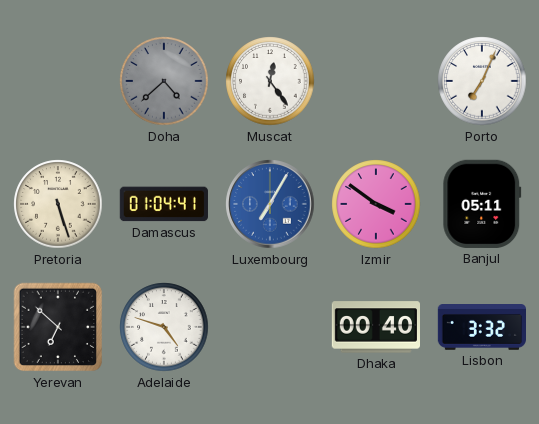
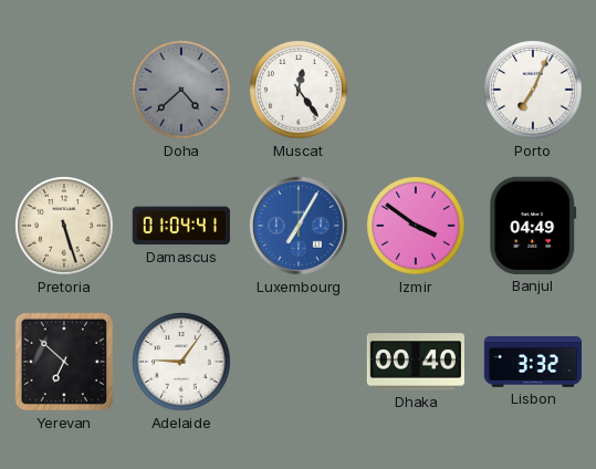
Banjul: 05:11 -> 04:49
Adelaide: 4:48 -> 9:06
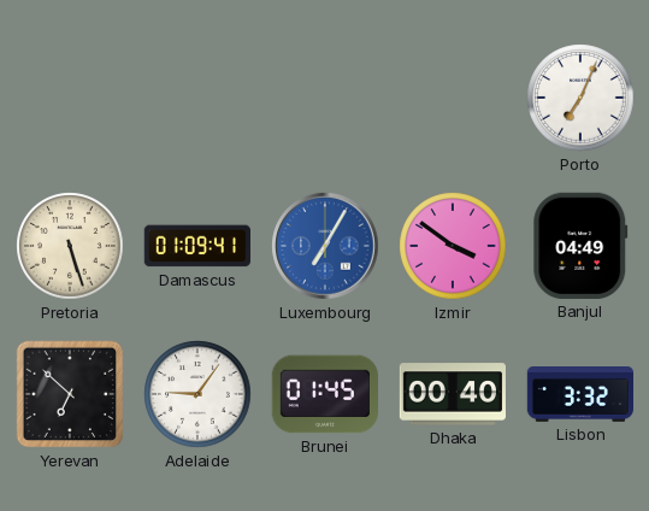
Doha: 4:38 -> none
Muscat: 12:24 -> none
Damascus: 01:04 -> 01:09
Brunei: none -> 01:45
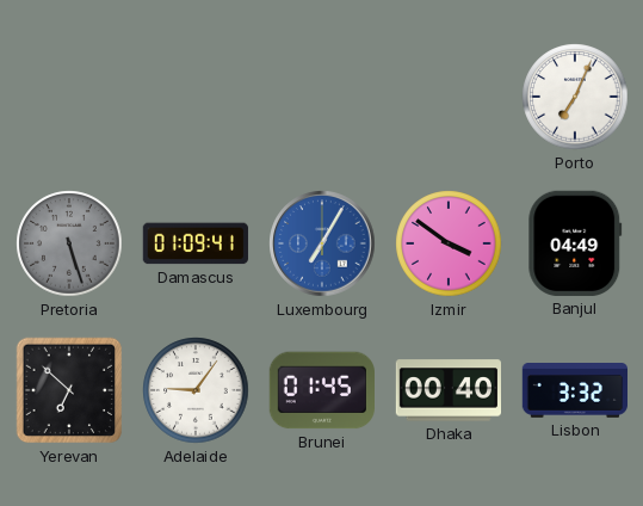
Pretoria dial: cream -> grey
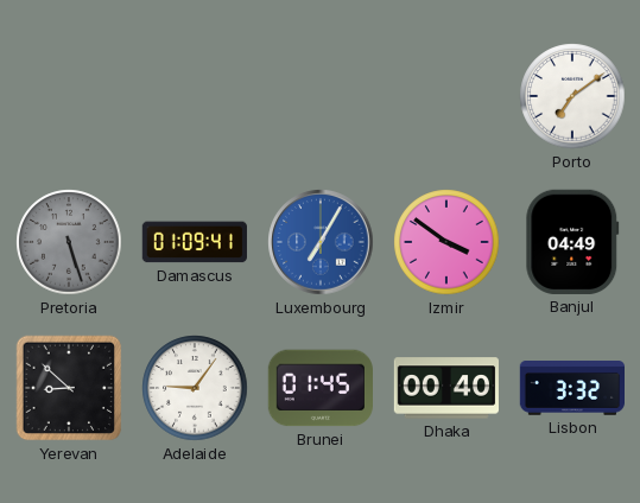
Porto: 7:04 -> 7:09
Yerevan: 6:52 -> 8:52
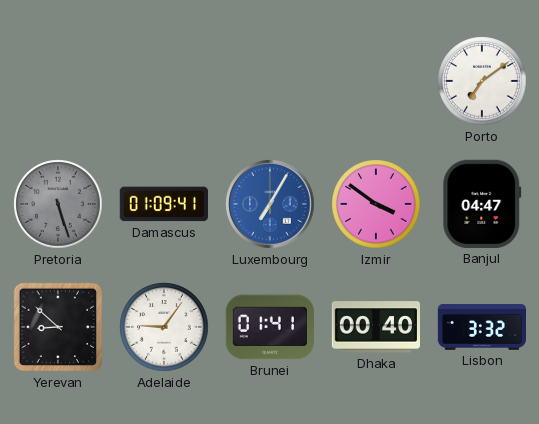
Banjul: 04:49 -> 04:47
Brunei: 01:45 -> 01:41
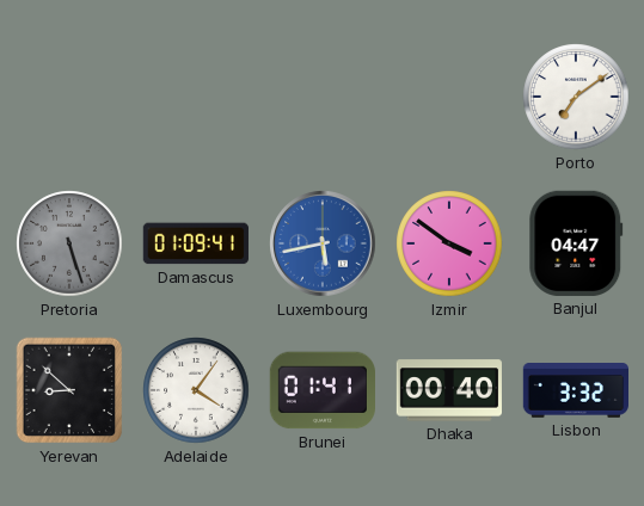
Luxembourg: 7:05 -> 5:43
Adelaide: 9:06 -> 4:06
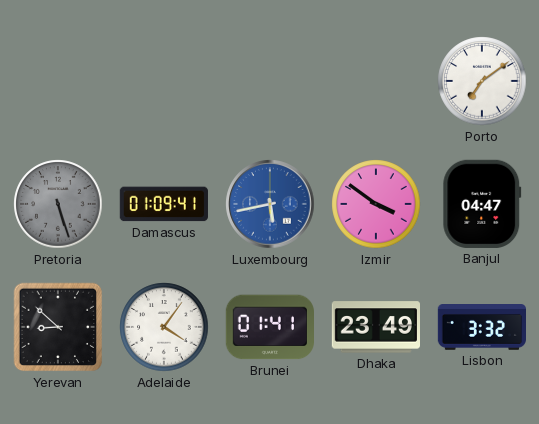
Dhaka: 00:40 -> 23:49
